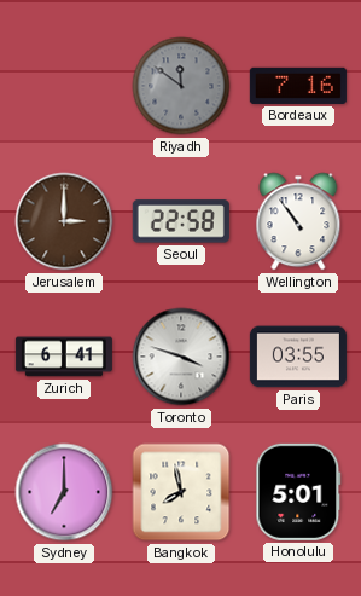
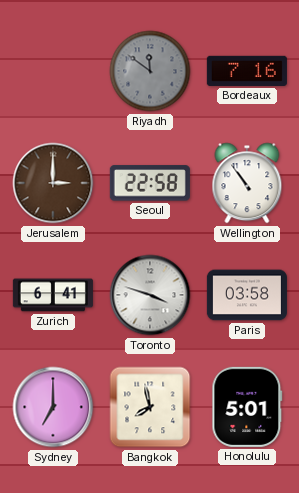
Paris: 03:55 -> 03:58
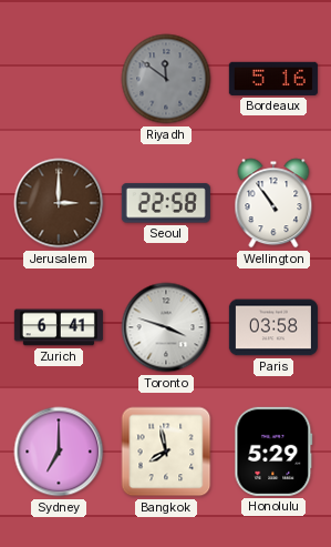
Bordeaux: 7:16 -> 5:16
Honolulu: 5:01 -> 5:29
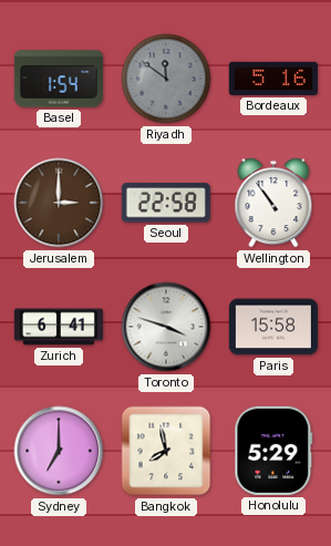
Basel: none -> 1:54
Paris: 03:58 -> 15:58
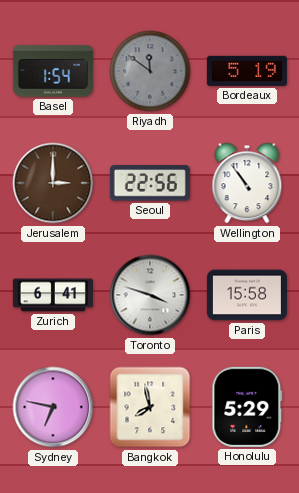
Bordeaux: 5:16 -> 5:19
Seoul: 22:58 -> 22:56
Sydney: 7:00 -> 6:47
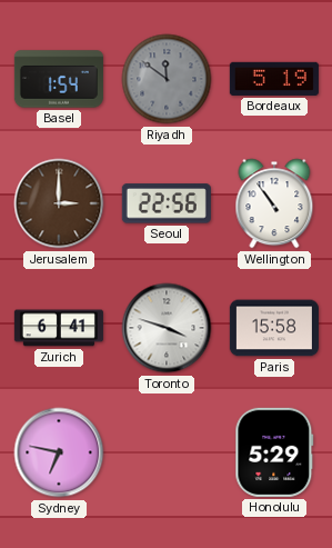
Bangkok: 7:58 -> none
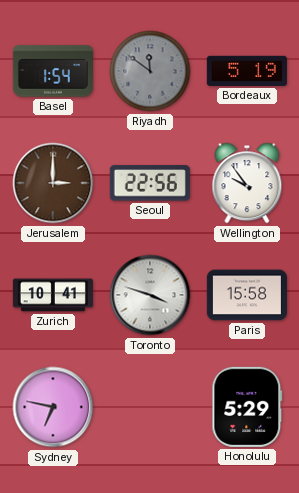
Wellington: 10:54 -> 9:54
Zurich: 6:41 -> 10:41
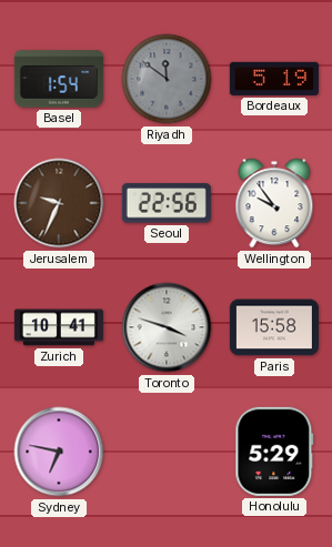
Jerusalem: 3:00 -> 9:34
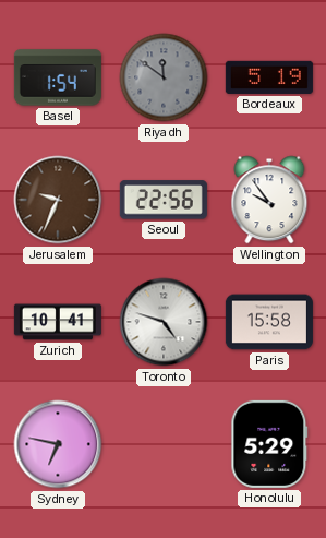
Toronto: 3:48 -> 4:48
